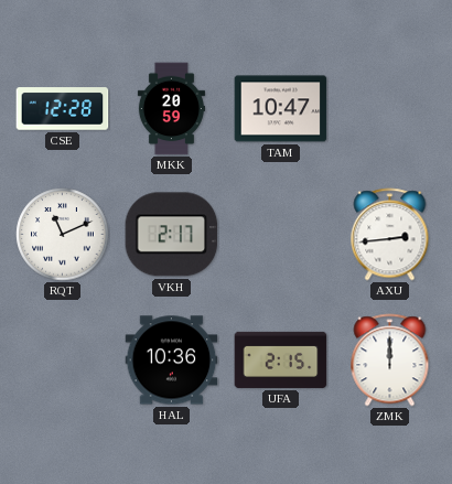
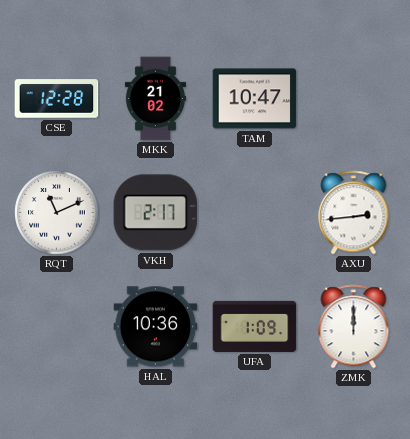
MKK: 20:59 -> 21:02
UFA: 2:15 -> 1:09
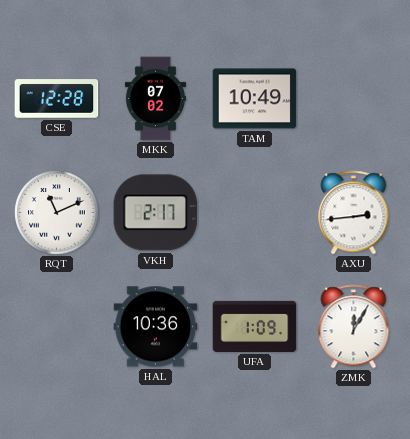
MKK: 21:02 -> 07:02
TAM: 10:47 -> 10:49
ZMK: 12:00 -> 12:05
